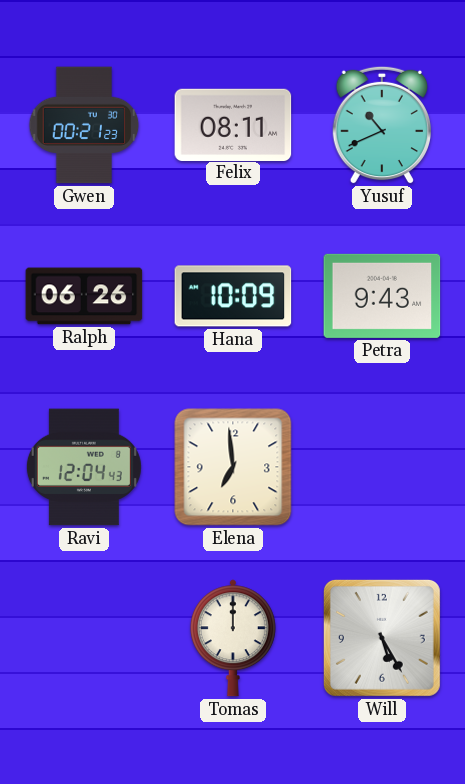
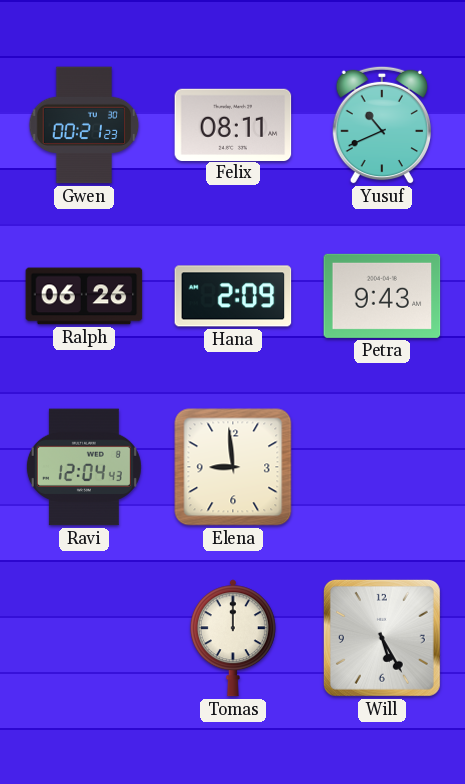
Hana: 10:09 -> 2:09
Elena: 6:59 -> 8:59
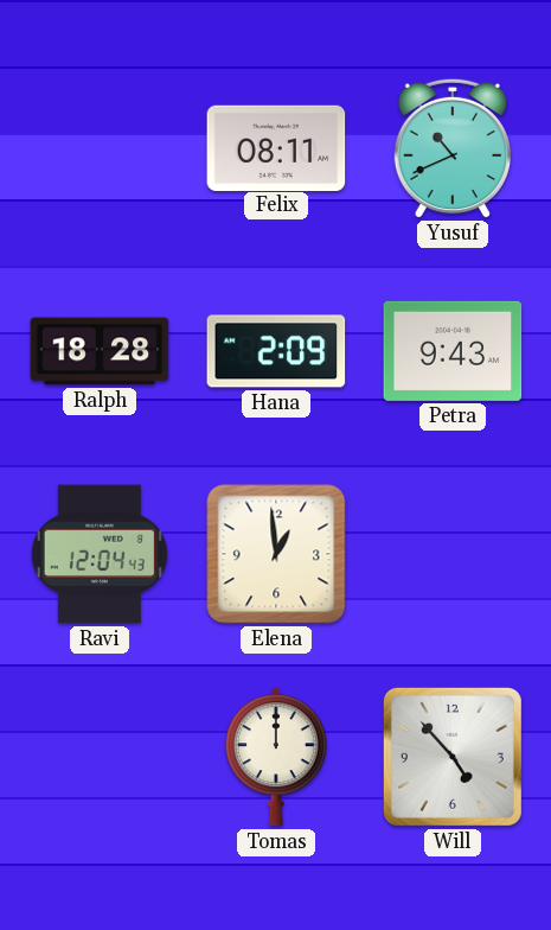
Gwen: 00:21 -> none
Ralph: 06:26 -> 18:28
Elena: 8:59 -> 12:59
Will: 5:25 -> 4:53
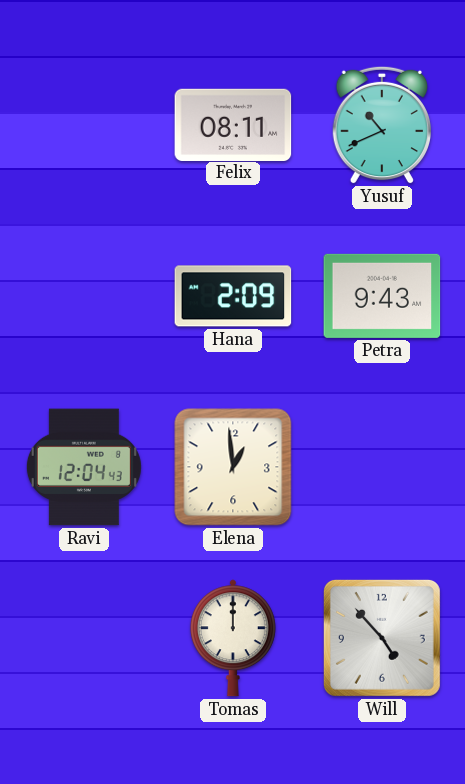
Ralph: 18:28 -> none
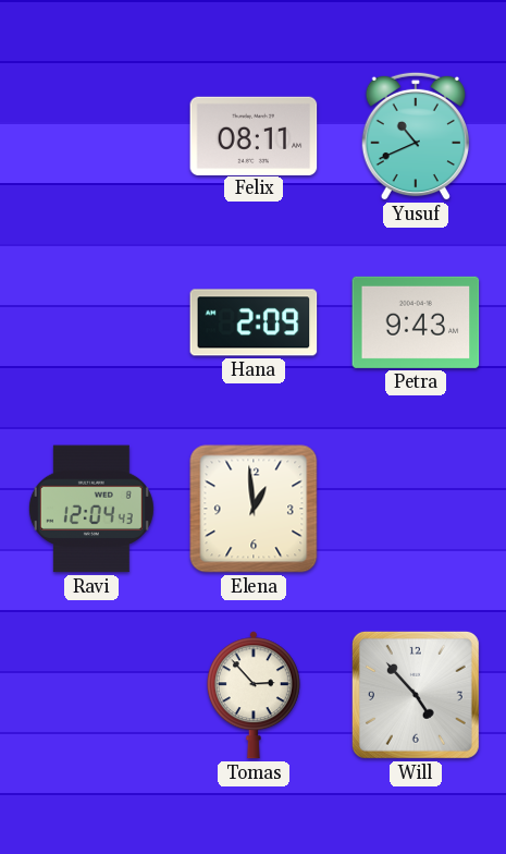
Tomas: 12:00 -> 2:53
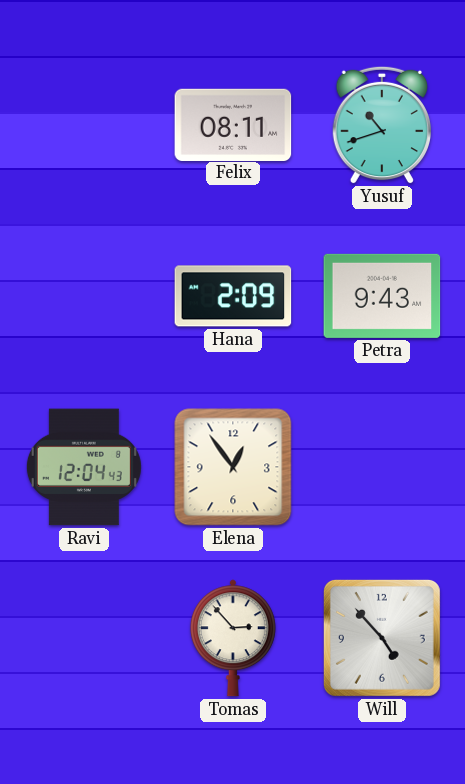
Yusuf: 10:41 -> 10:42
Elena: 12:59 -> 12:54
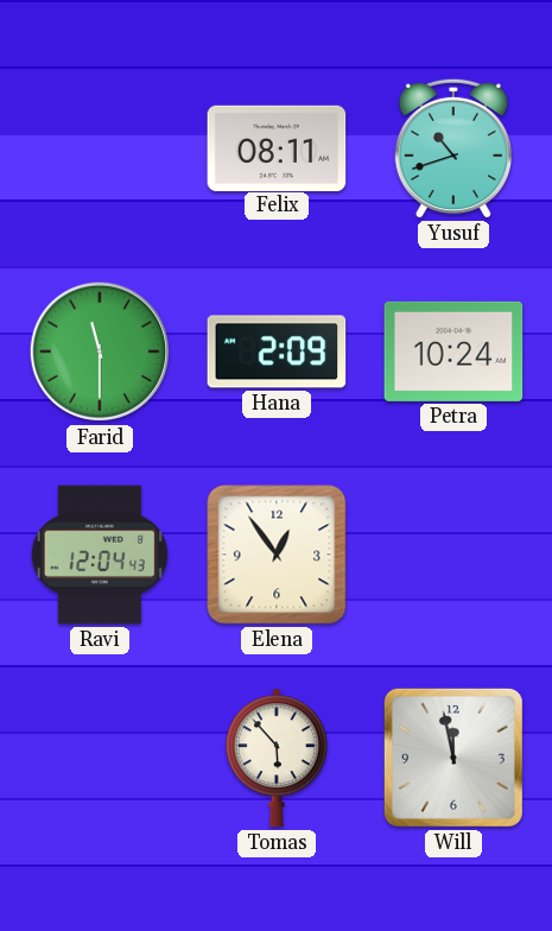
Farid: none -> 11:30
Petra: 9:43 -> 10:24
Tomas: 2:53 -> 5:53
Will: 4:53 -> 11:58
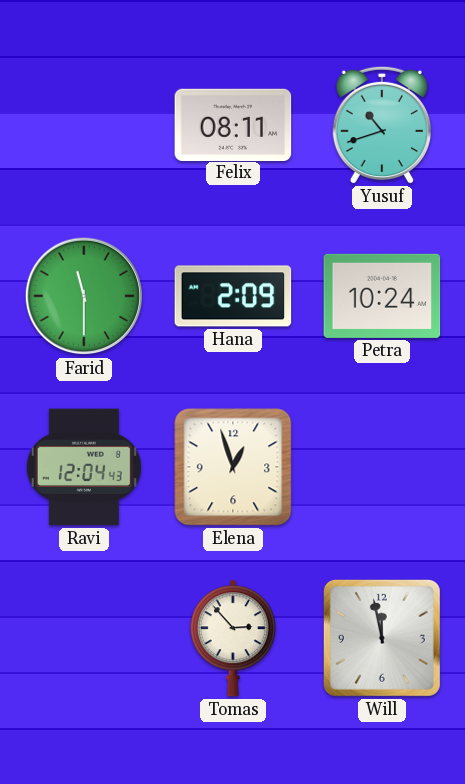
Elena: 12:54 -> 12:57
Tomas: 5:53 -> 2:53
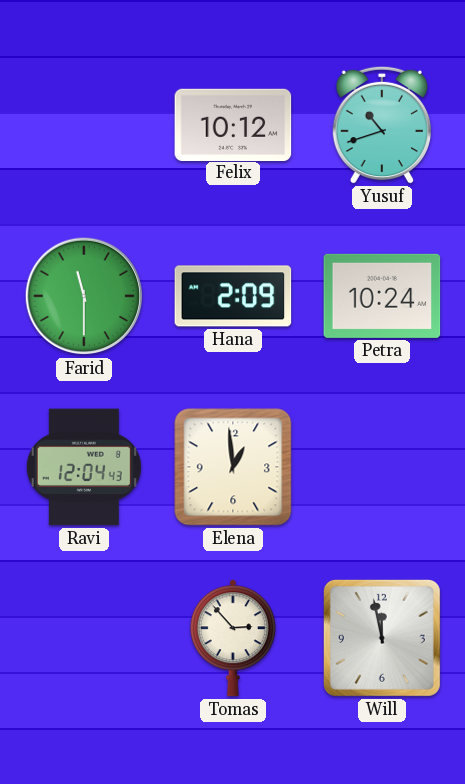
Felix: 08:11 -> 10:12
Elena: 12:57 -> 12:59
